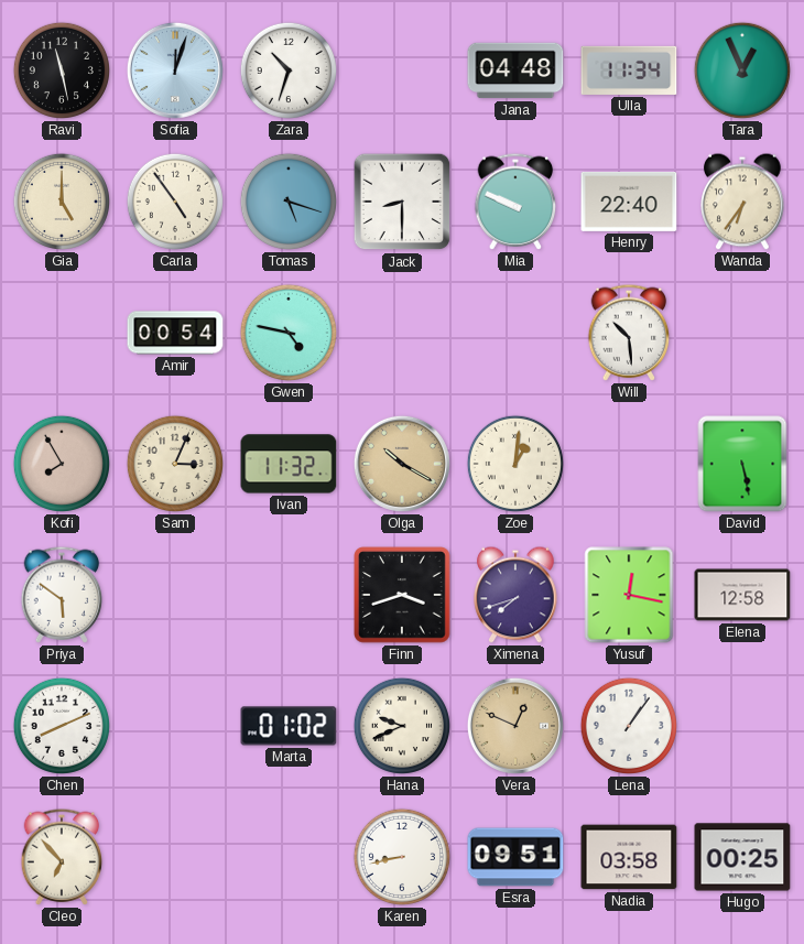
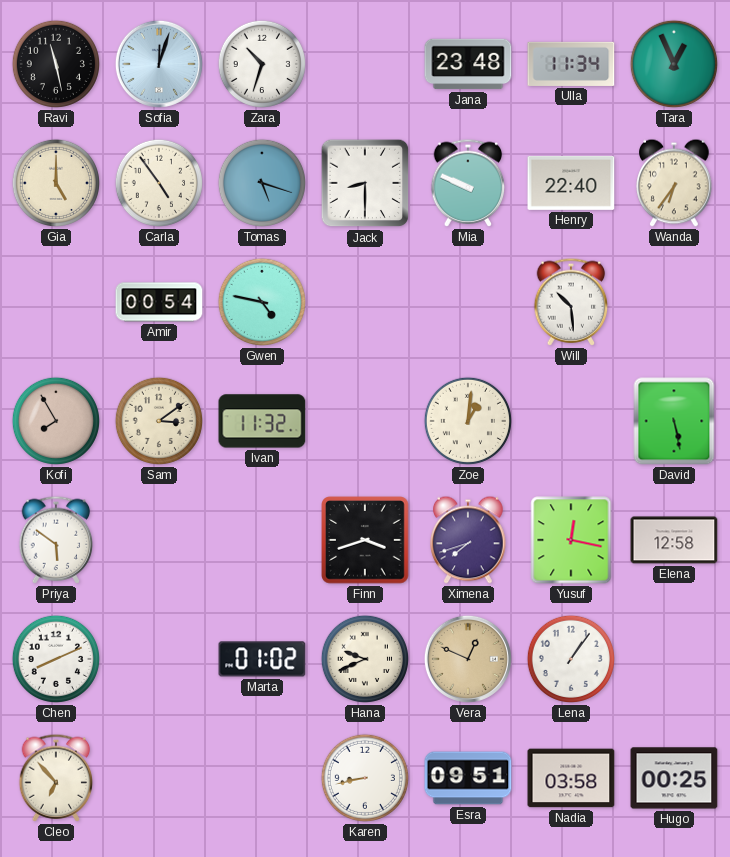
Jana: 04:48 -> 23:48
Sam: 3:04 -> 3:09
Olga: 10:20 -> none
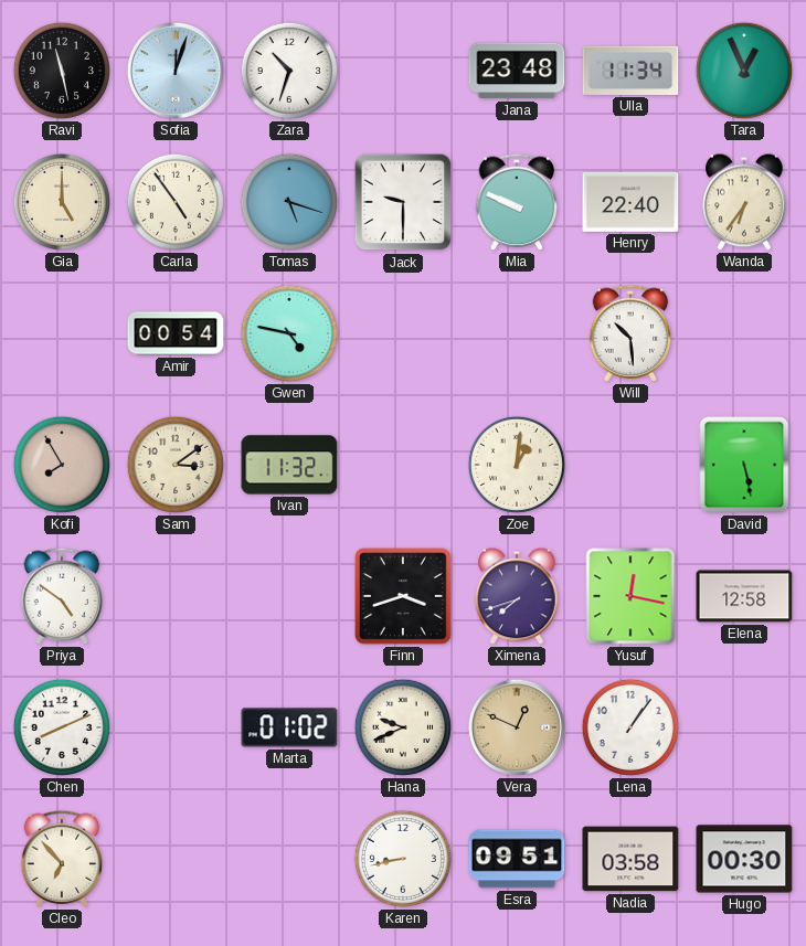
Jack: 8:30 -> 9:30
Priya: 5:51 -> 4:51
Hugo: 00:25 -> 00:30
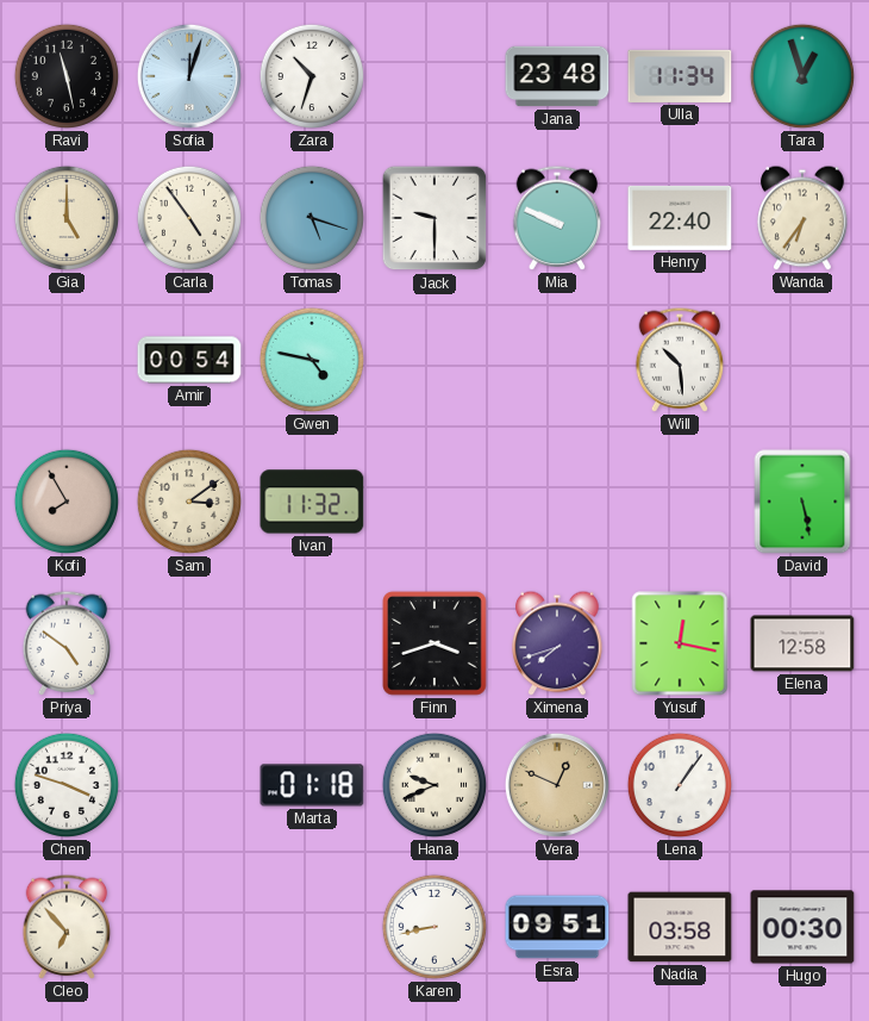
Tara: 12:56 -> 12:57
Zoe: 1:01 -> none
Chen: 8:11 -> 3:48
Marta: 01:02 -> 01:18
